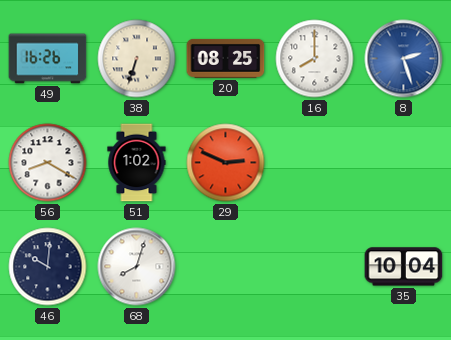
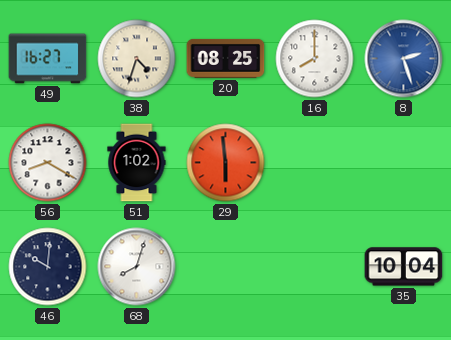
49: 16:26 -> 16:27
38: 6:33 -> 4:33
29: 2:49 -> 5:59
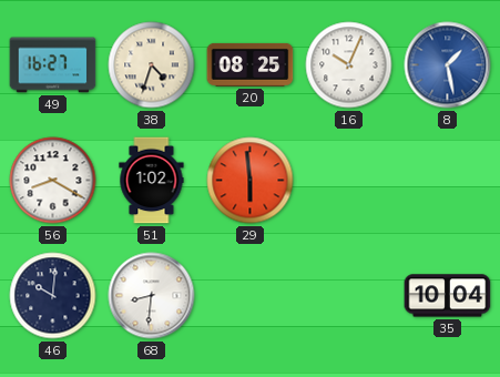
16: 8:00 -> 10:04
8: 2:27 -> 1:28
68: 8:03 -> 8:31
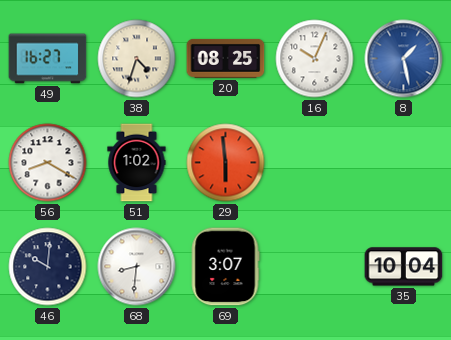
69: none -> 3:07
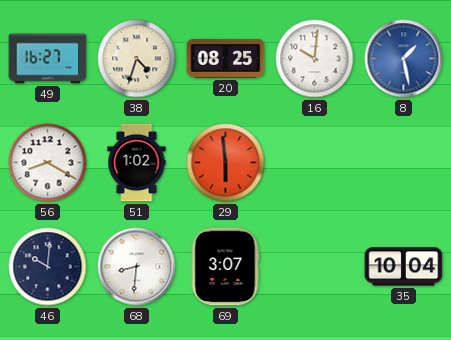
16: 10:04 -> 10:01
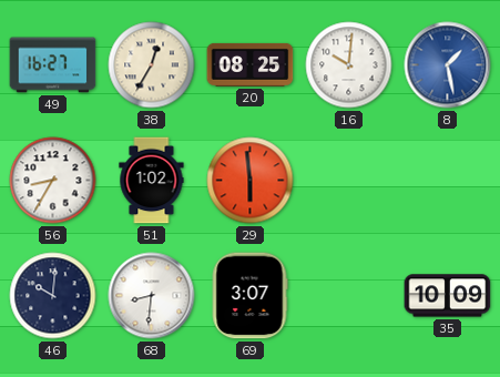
38: 4:33 -> 12:35
56: 8:20 -> 8:35
35: 10:04 -> 10:09
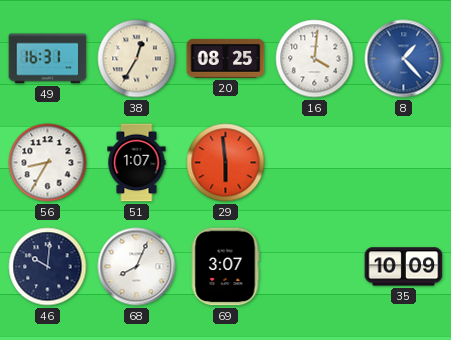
49: 16:27 -> 16:31
16: 10:01 -> 4:01
8: 1:28 -> 1:23
51: 1:02 -> 1:07
68: 8:31 -> 8:04
